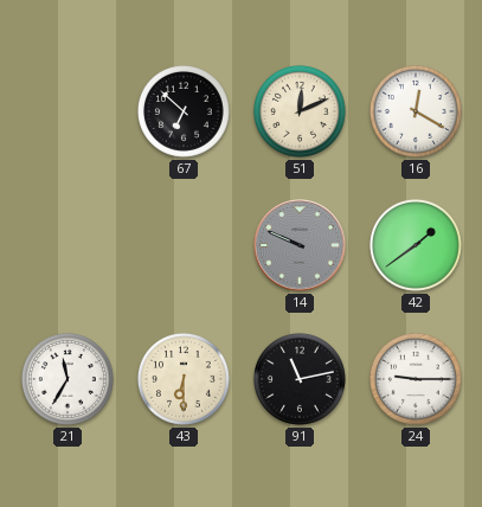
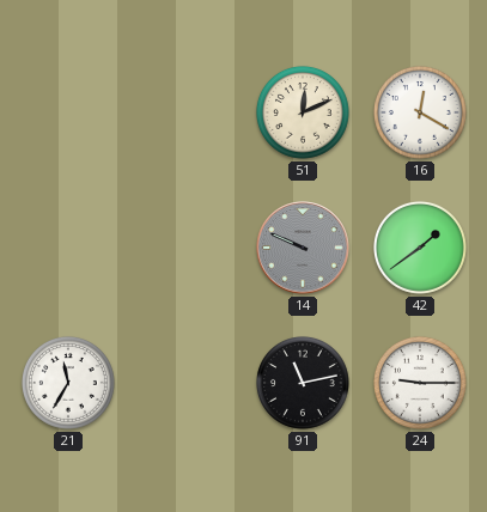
67: 6:52 -> none
43: 6:30 -> none
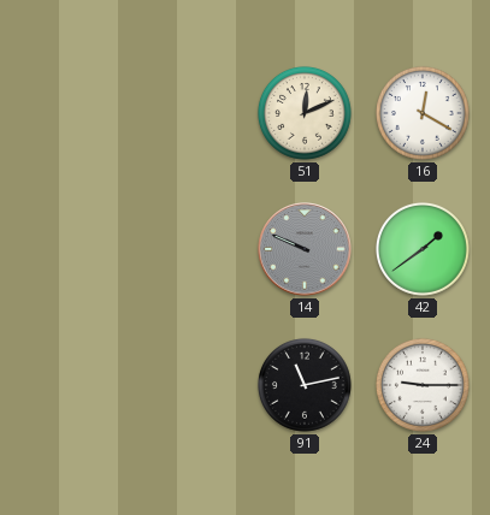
21: 11:35 -> none
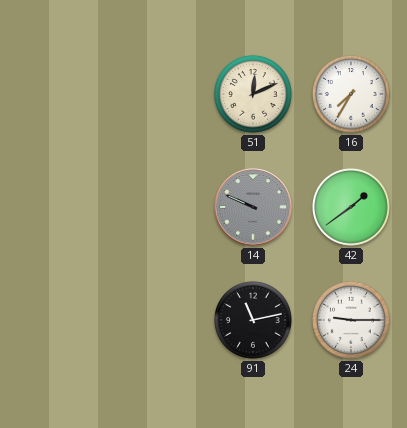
16: 12:20 -> 7:35
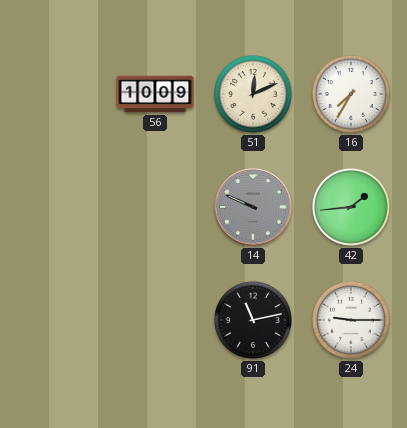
56: none -> 10:09
42: 1:39 -> 1:44
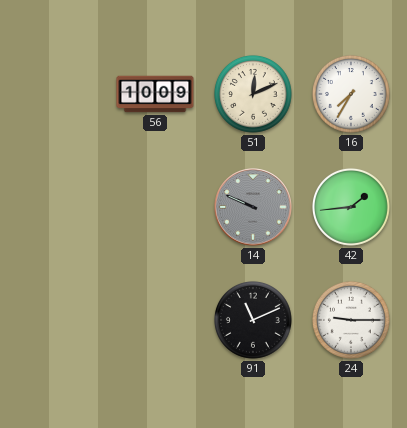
91: 11:13 -> 11:11
